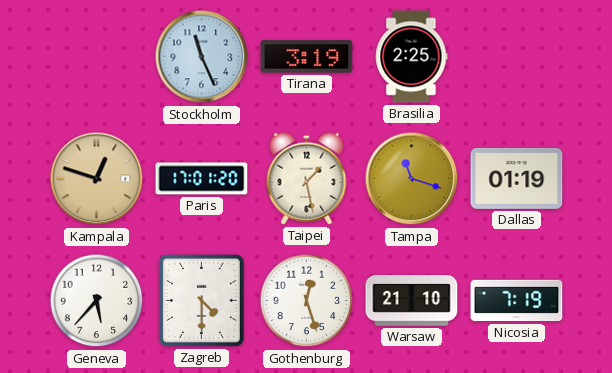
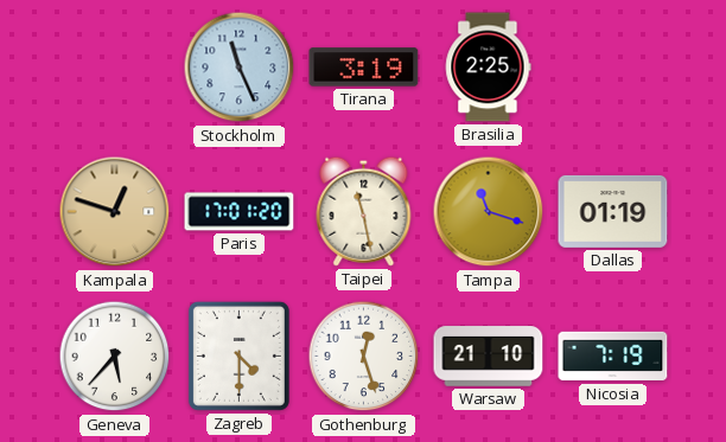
Taipei: 1:28 -> 11:28
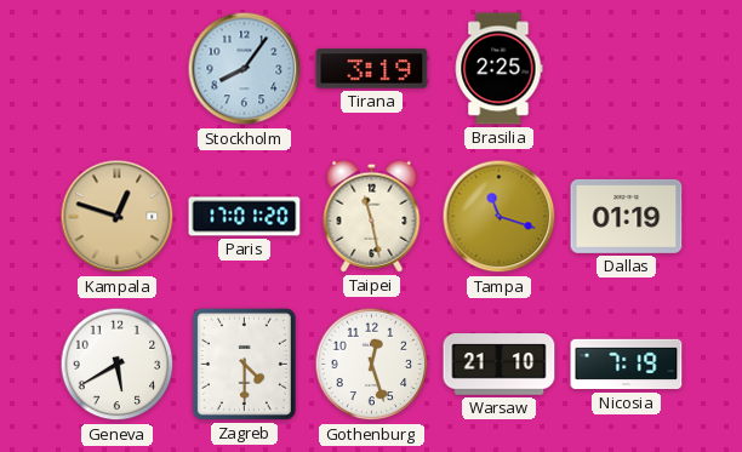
Stockholm: 11:26 -> 8:06
Geneva: 5:37 -> 5:40
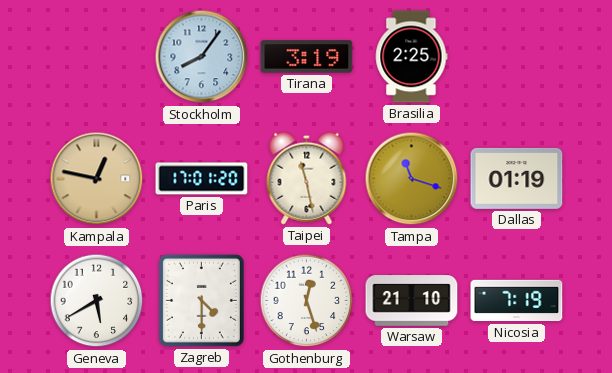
Kampala: 12:48 -> 12:47
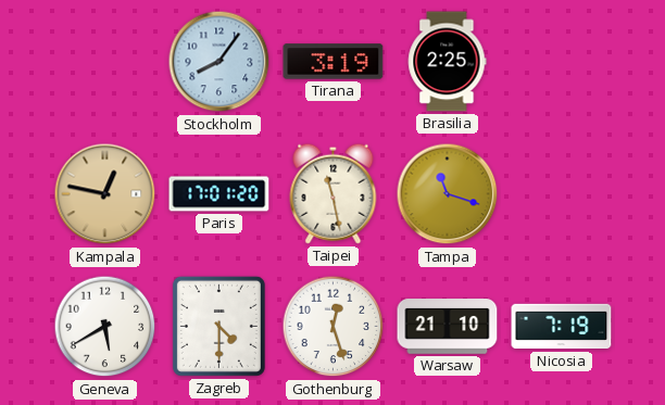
Dallas: 01:19 -> none
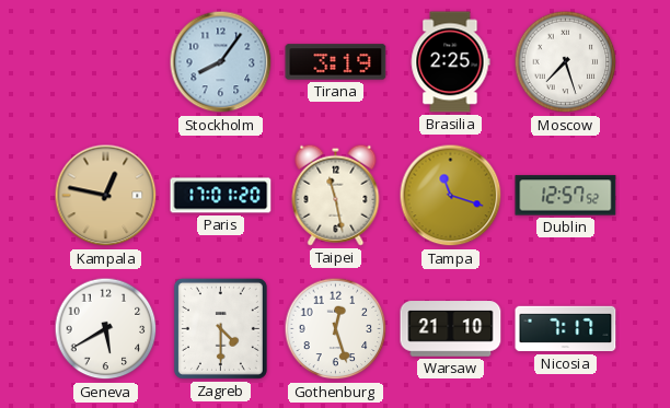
Moscow: none -> 7:27
Dublin: none -> 12:57
Nicosia: 7:19 -> 7:17
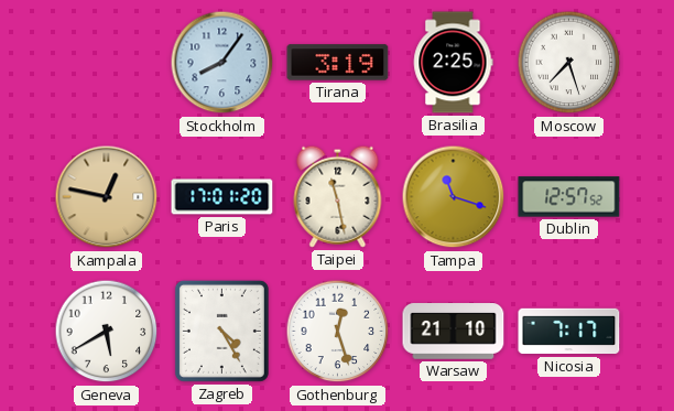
Zagreb: 4:30 -> 4:25
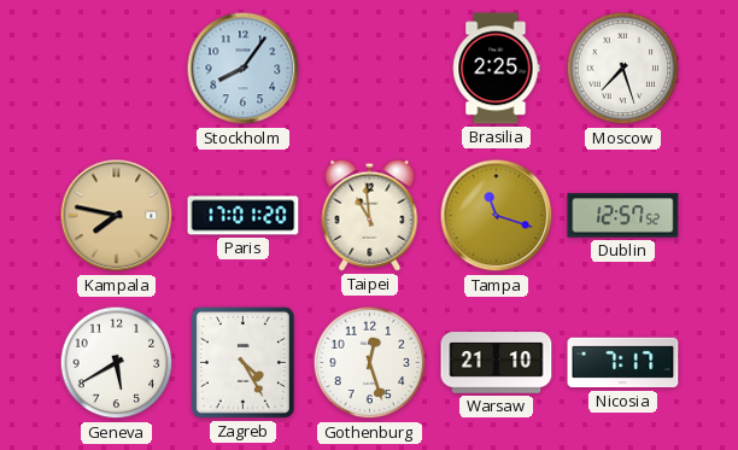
Tirana: 3:19 -> none
Kampala: 12:47 -> 7:47
Taipei: 11:28 -> 10:59
